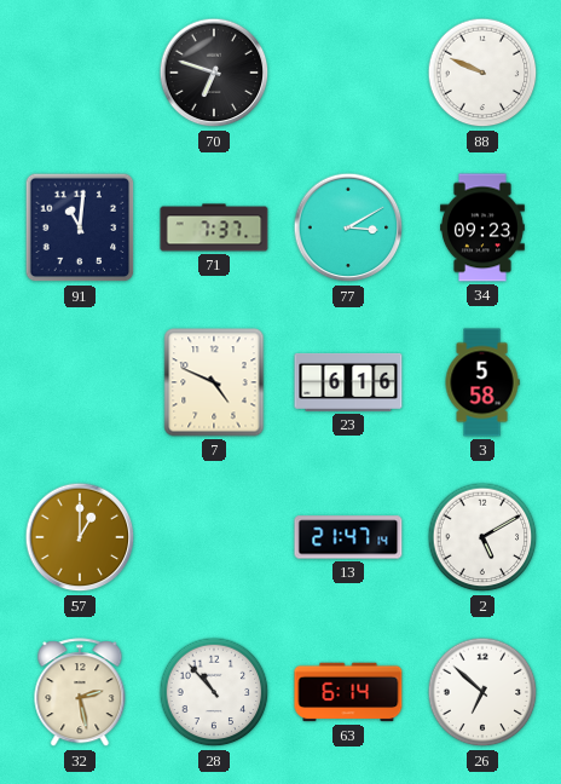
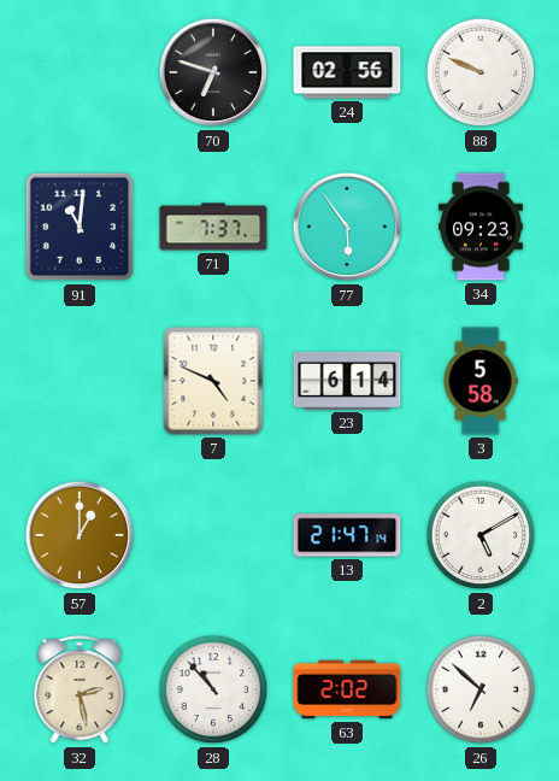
24: none -> 02:56
77: 3:10 -> 5:54
23: 6:16 -> 6:14
63: 6:14 -> 2:02
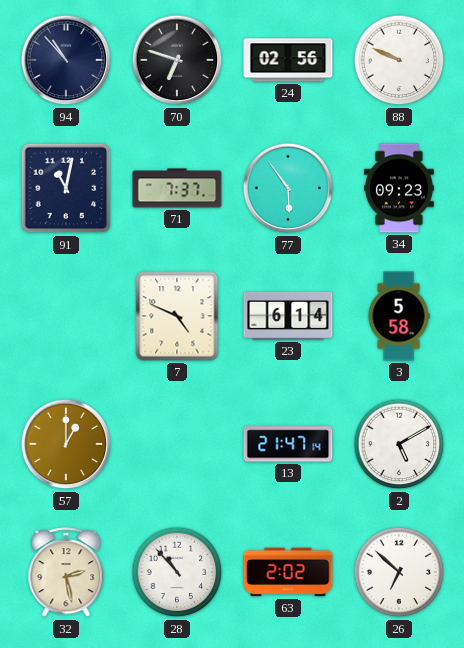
94: none -> 10:53
91: 11:01 -> 11:02
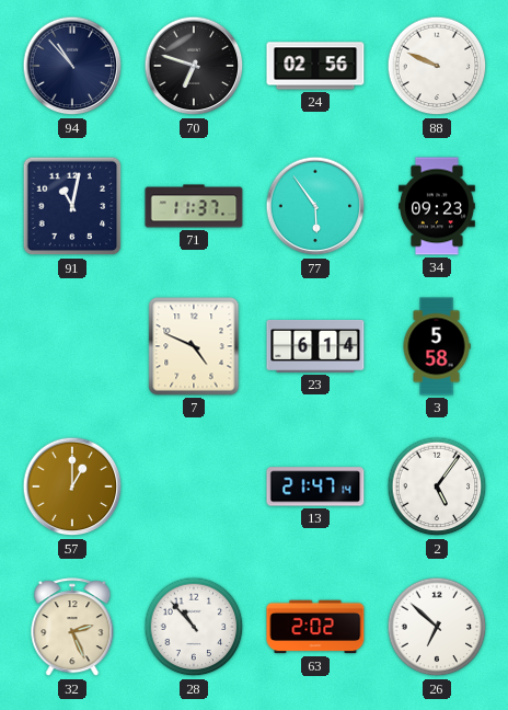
71: 7:37 -> 11:37
2: 5:10 -> 5:06
32: 2:28 -> 2:26
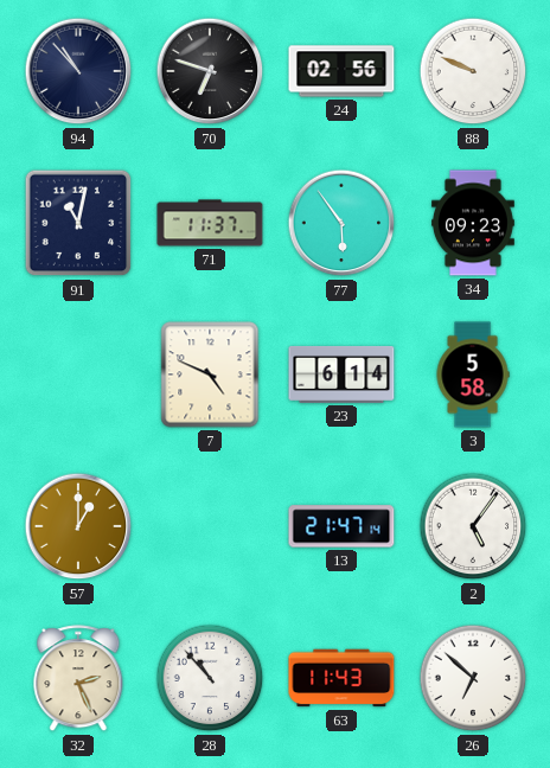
63: 2:02 -> 11:43
